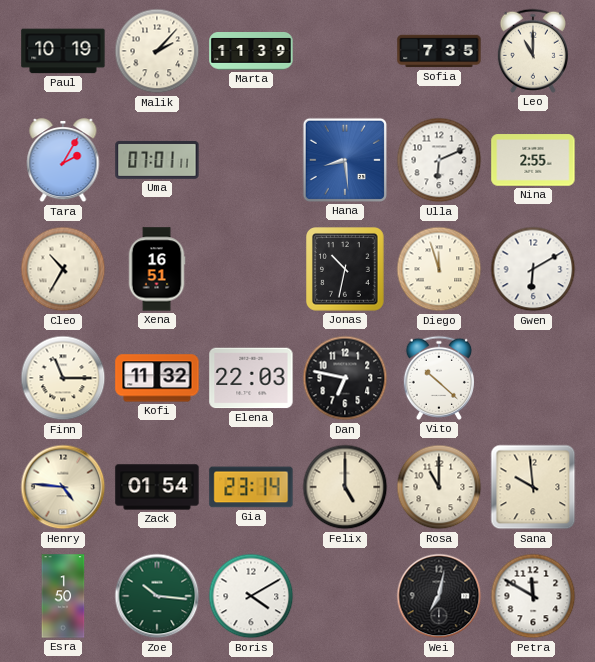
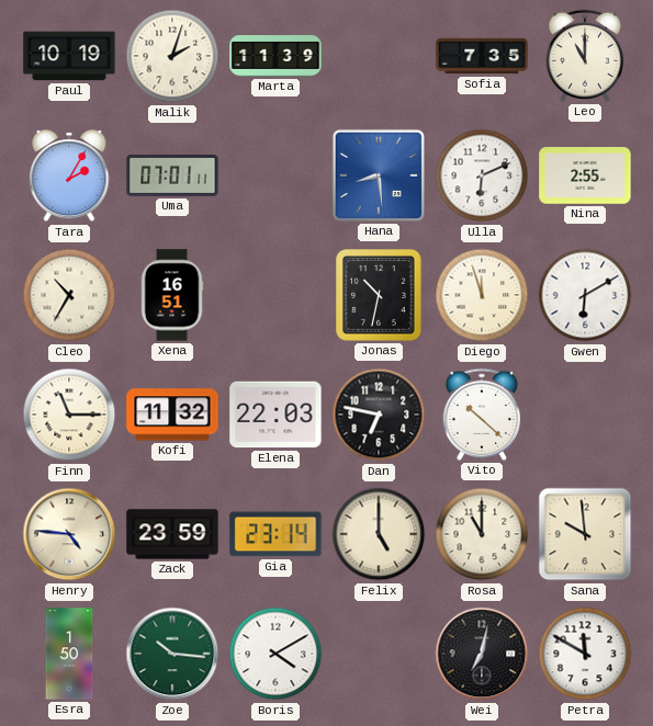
Malik: 2:07 -> 2:03
Zack: 01:54 -> 23:59
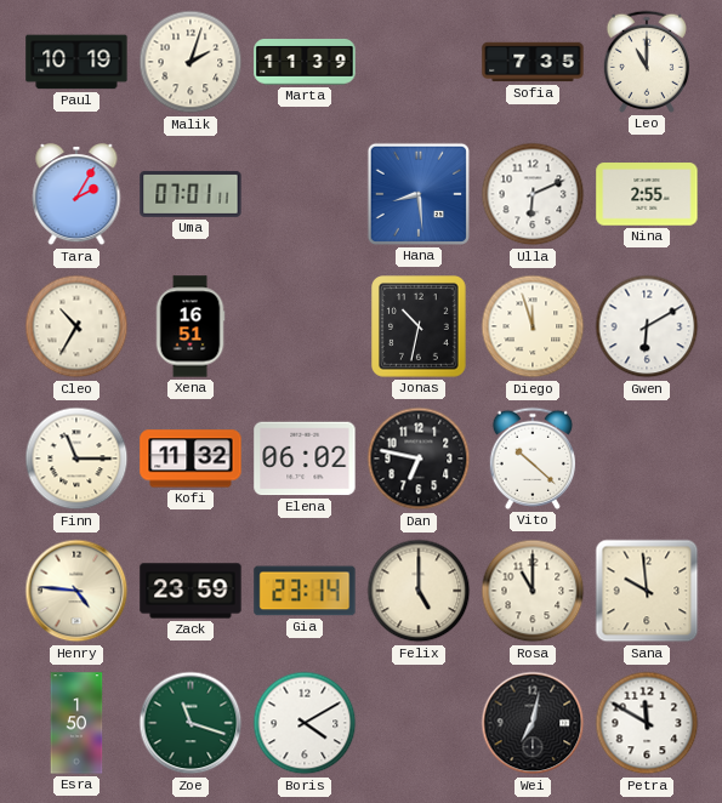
Elena: 22:03 -> 06:02
Zoe: 10:16 -> 11:18
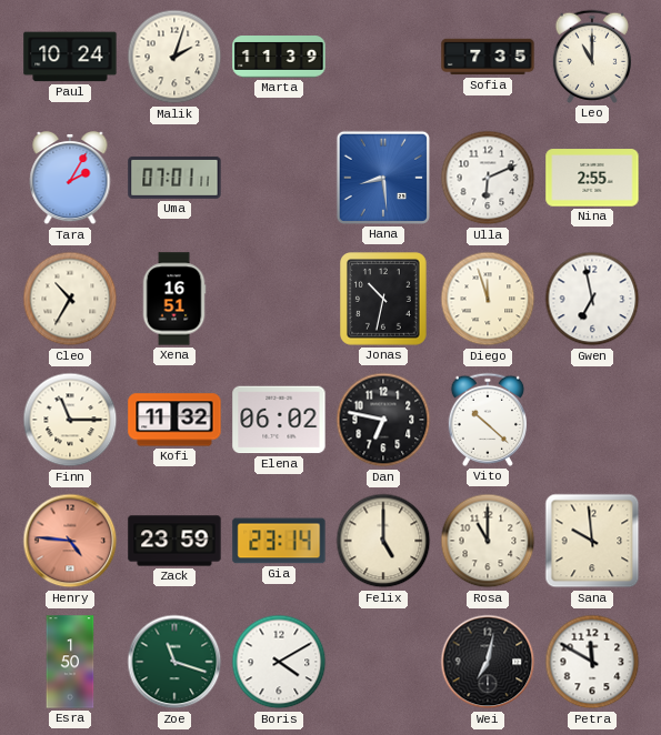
Paul: 10:19 -> 10:24
Gwen: 6:10 -> 6:58
Henry dial: cream -> salmon
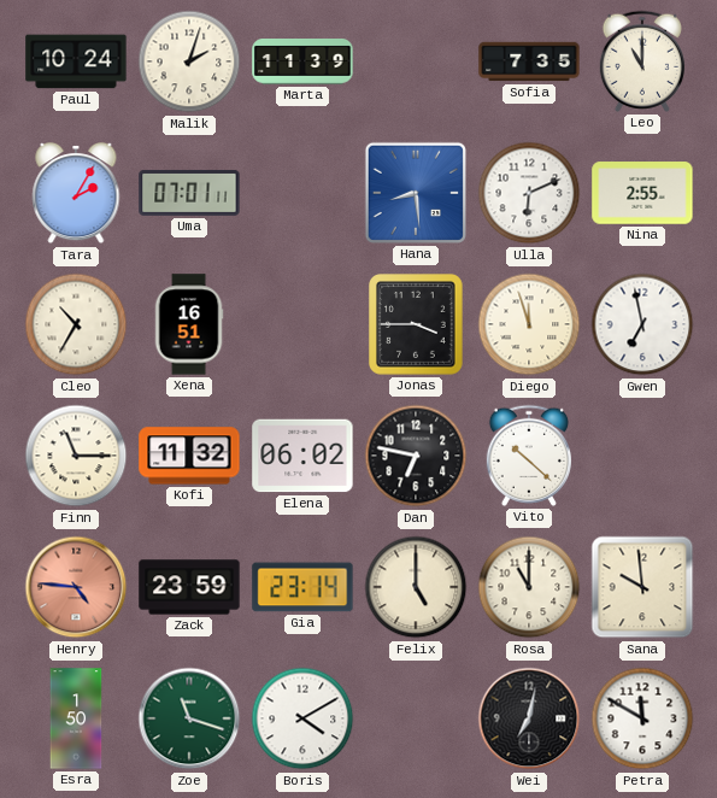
Jonas: 10:32 -> 3:45
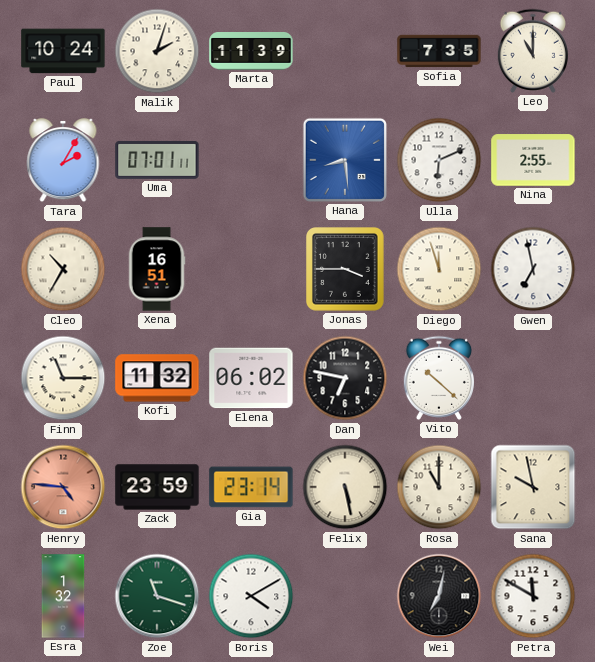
Felix: 5:00 -> 5:28
Sana: 9:59 -> 9:58
Esra: 1:50 -> 1:32
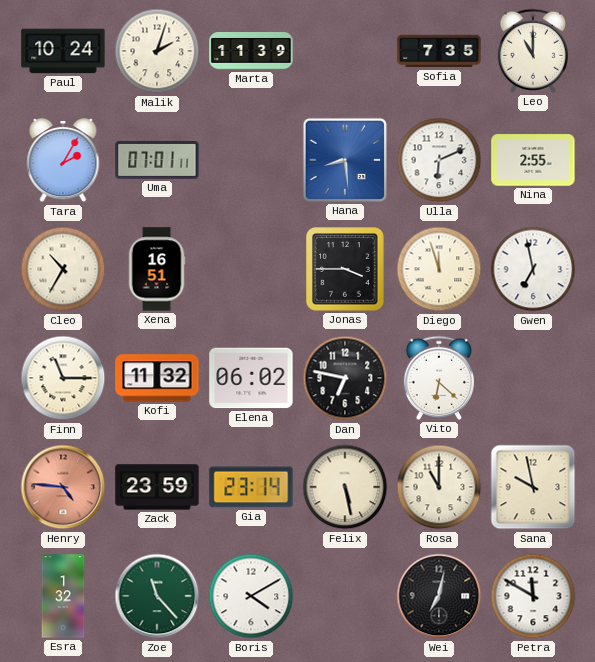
Vito: 10:22 -> 6:22
Zoe: 11:18 -> 11:23
